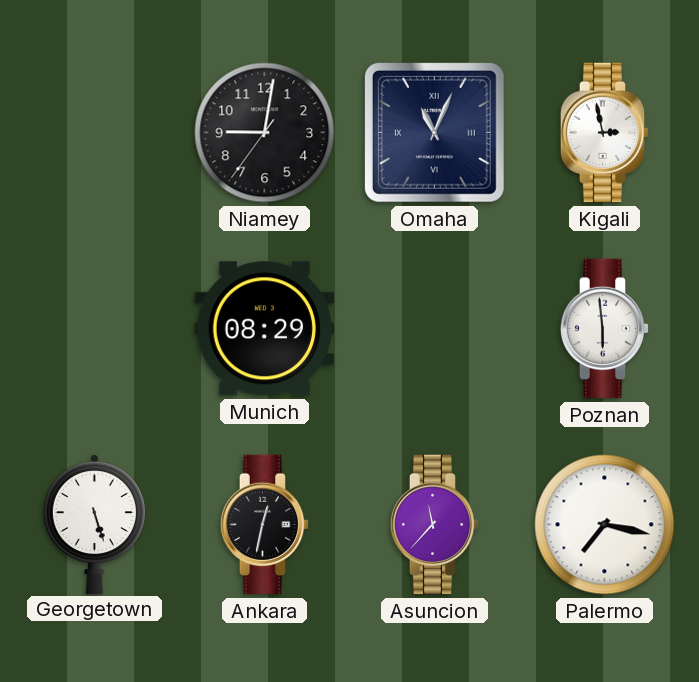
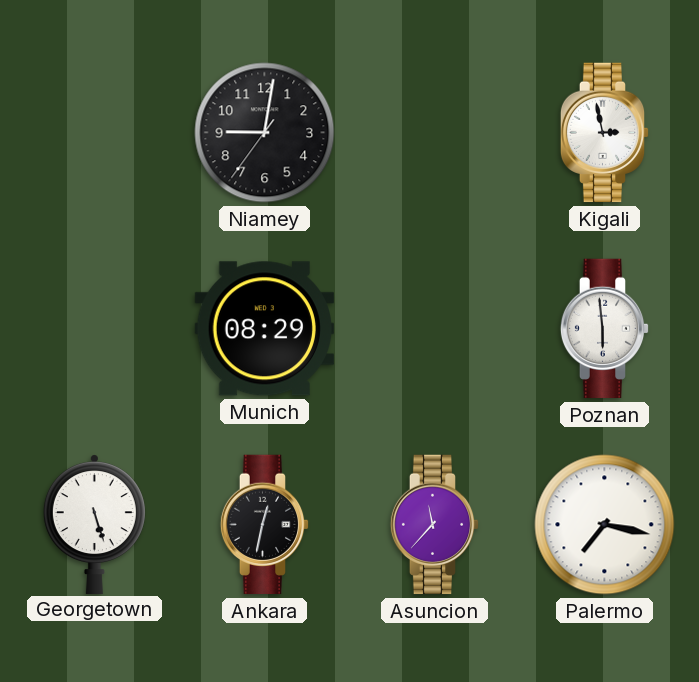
Omaha: 11:04 -> none
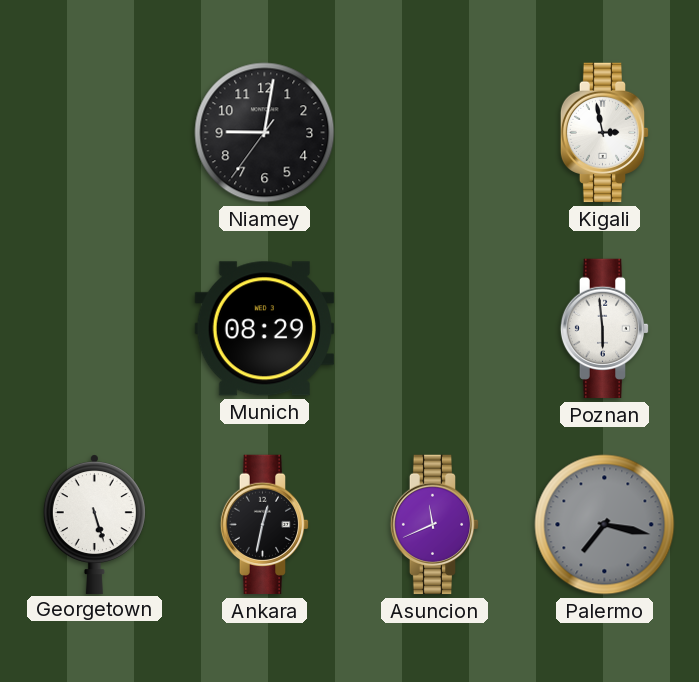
Asuncion: 11:37 -> 11:41
Palermo dial: white -> grey
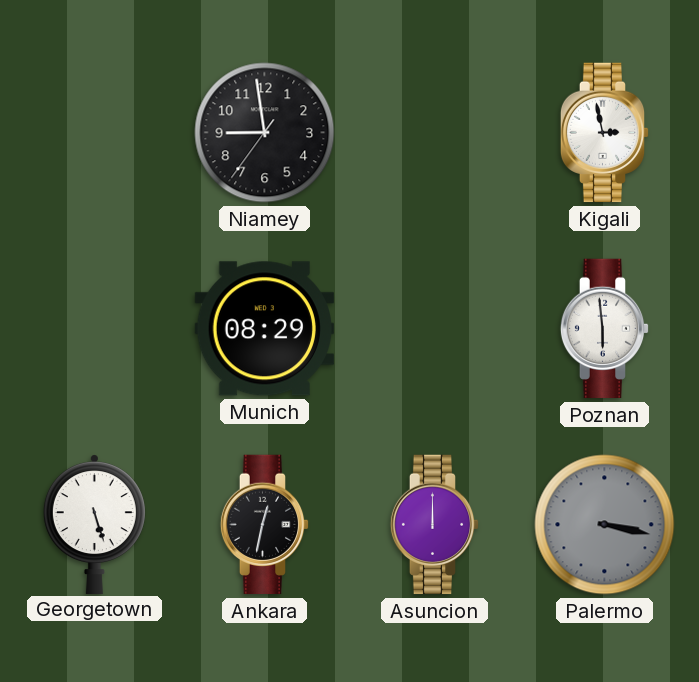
Niamey: 9:01 -> 8:58
Asuncion: 11:41 -> 12:00
Palermo: 7:17 -> 3:17
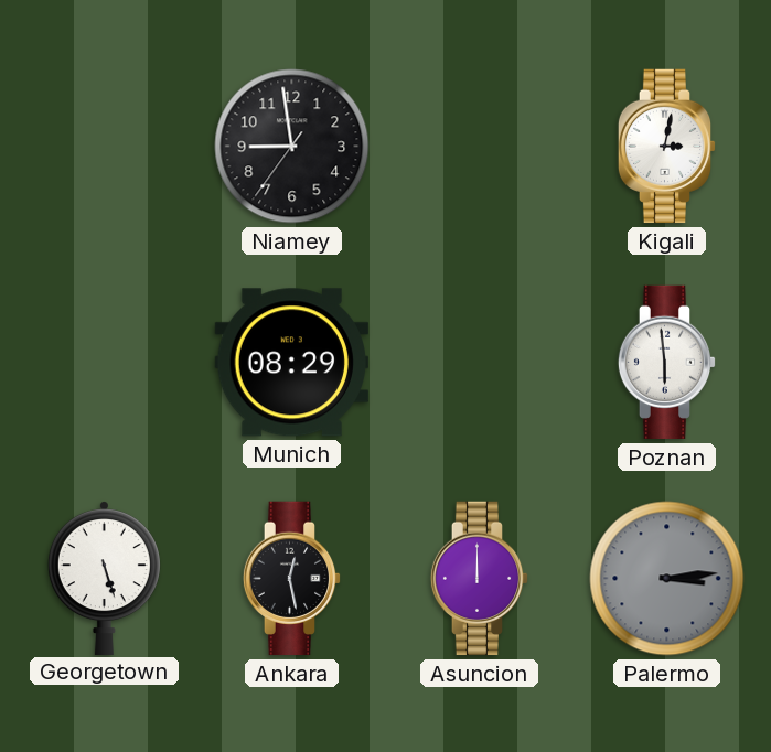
Kigali: 2:58 -> 3:02
Ankara: 12:32 -> 12:28
Palermo: 3:17 -> 3:14
